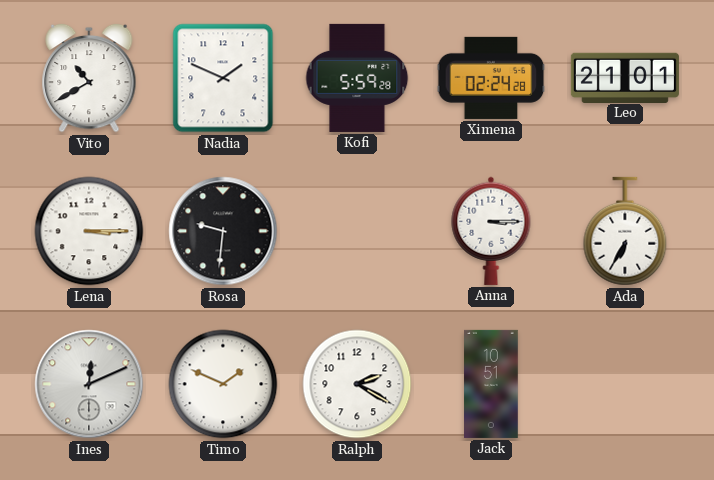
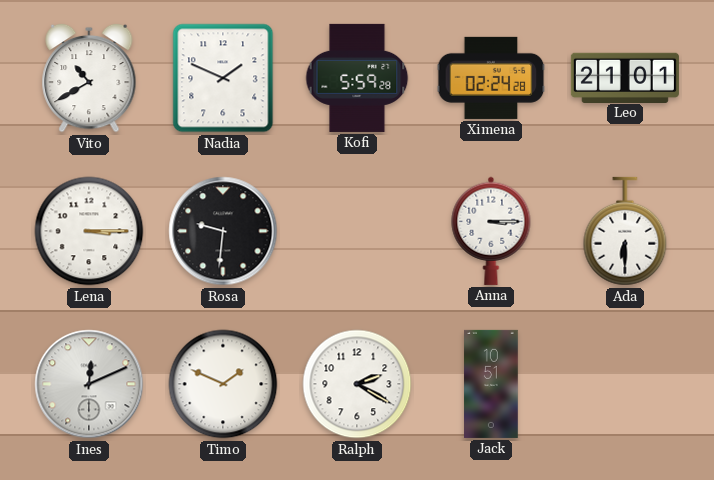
Ada: 6:35 -> 6:30
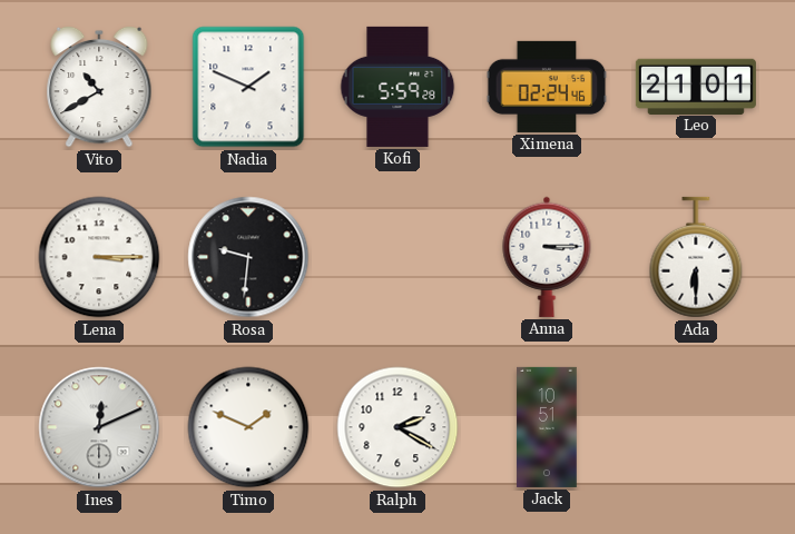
Ximena: 02:24:28 -> 02:24:46
